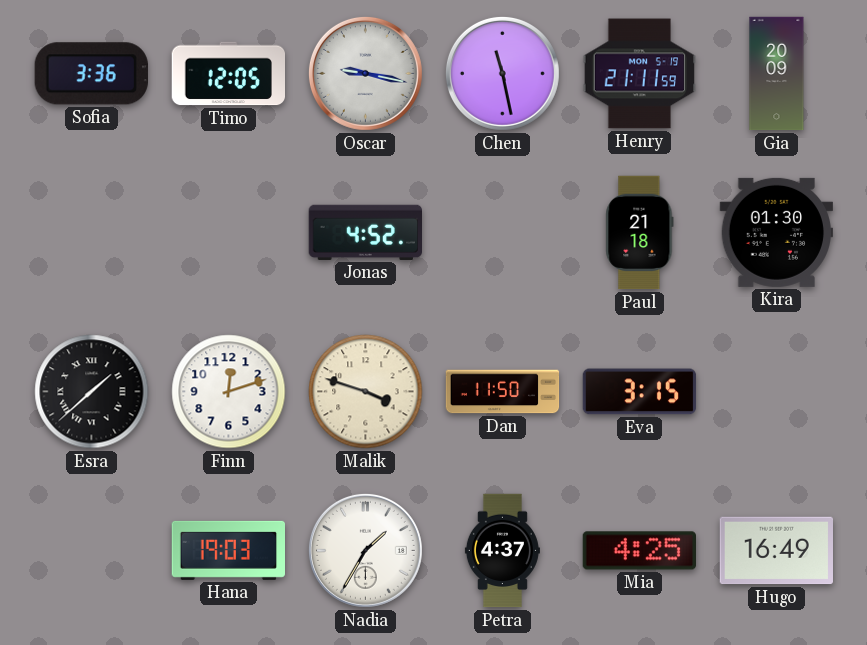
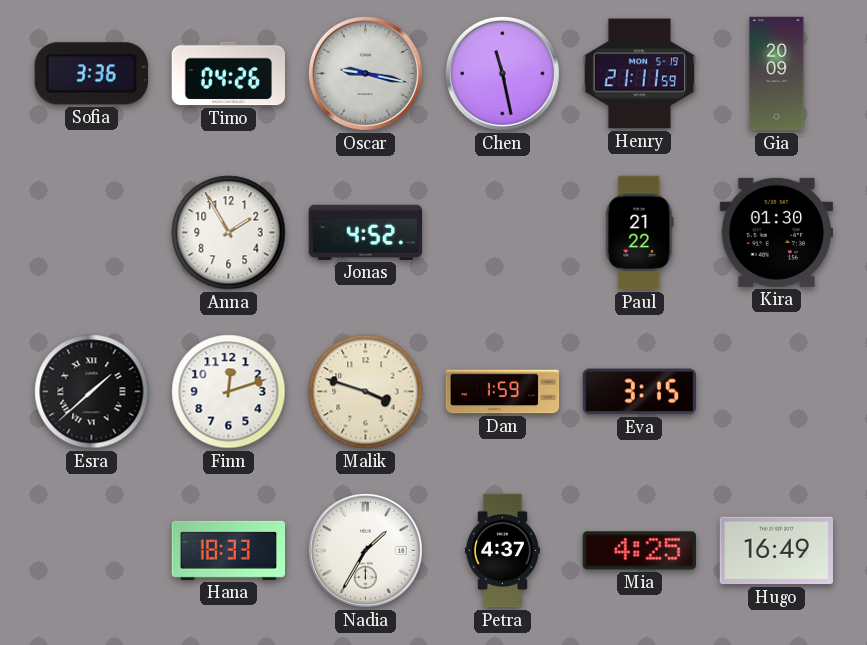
Timo: 12:05 -> 04:26
Anna: none -> 1:55
Paul: 21:18 -> 21:22
Dan: 11:50 -> 1:59
Hana: 19:03 -> 18:33
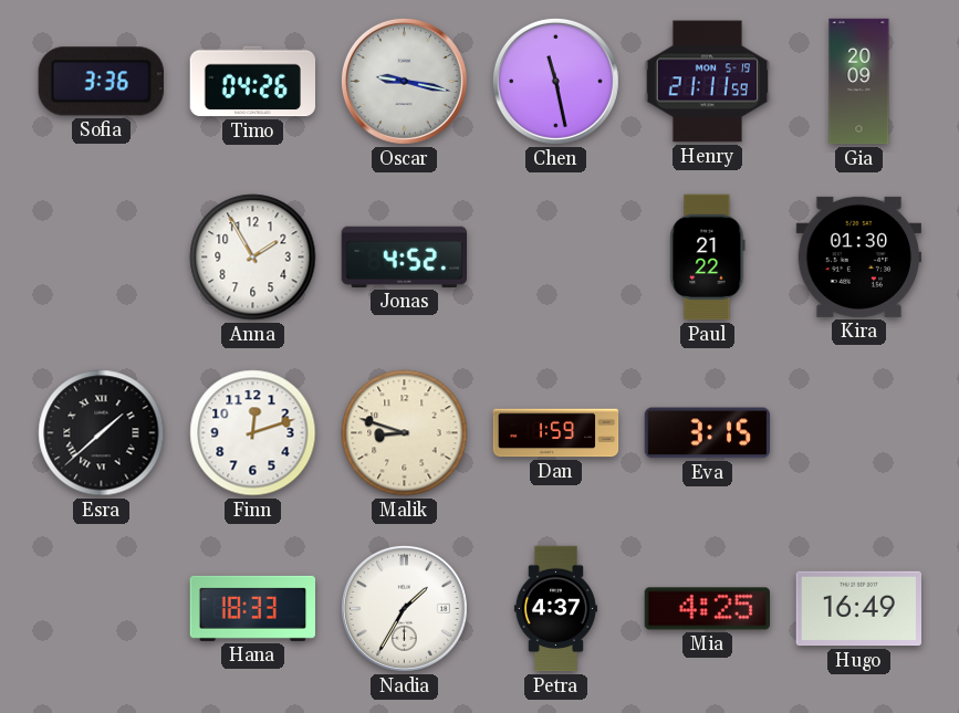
Malik: 3:48 -> 8:48
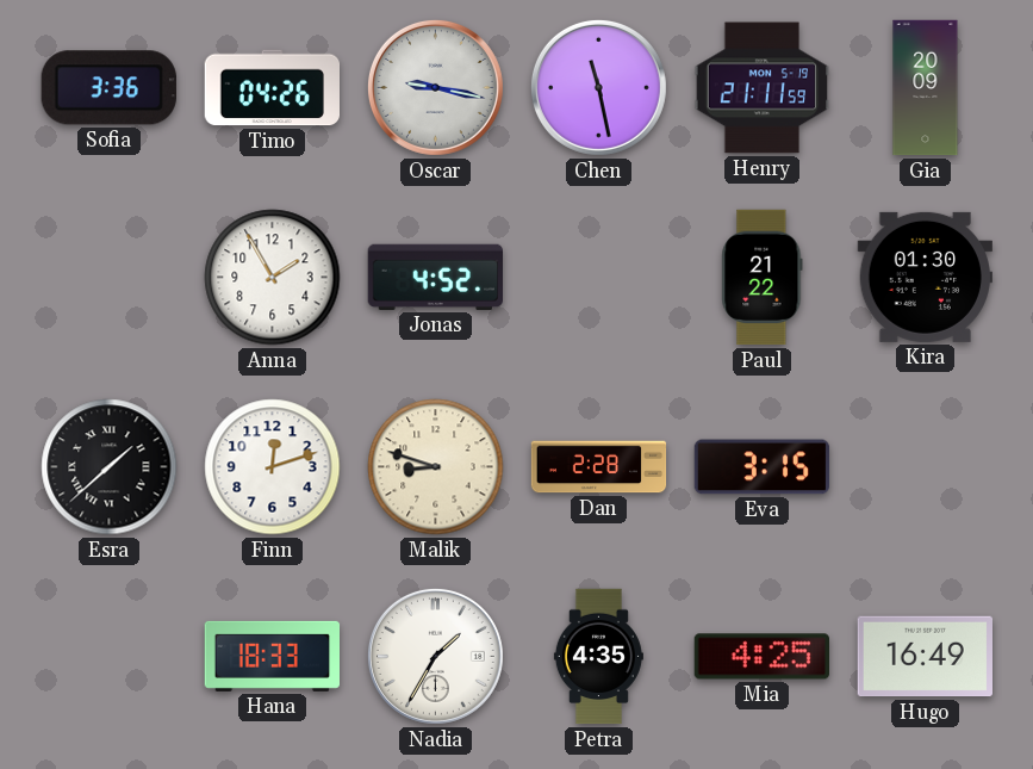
Dan: 1:59 -> 2:28
Petra: 4:37 -> 4:35
